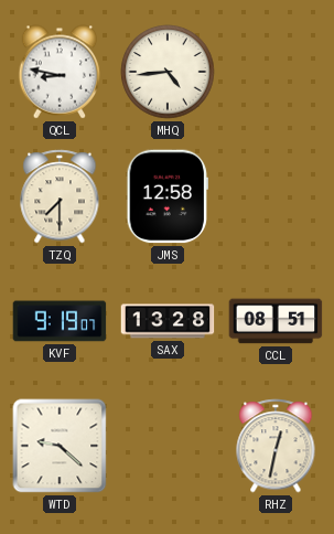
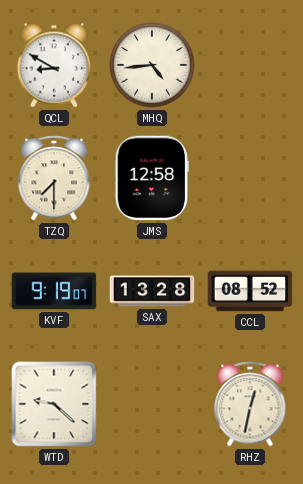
QCL: 8:47 -> 8:50
CCL: 08:51 -> 08:52
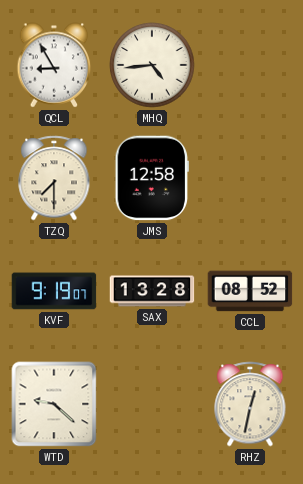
QCL: 8:50 -> 8:55
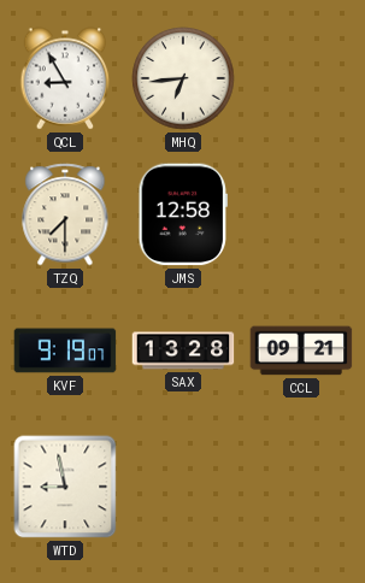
MHQ: 4:44 -> 6:44
CCL: 08:52 -> 09:21
WTD: 9:22 -> 8:58
RHZ: 12:32 -> none
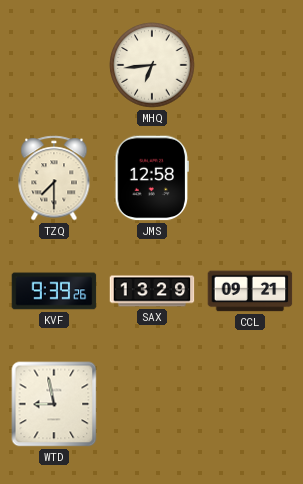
QCL: 8:55 -> none
KVF: 9:19 -> 9:39
SAX: 13:28 -> 13:29
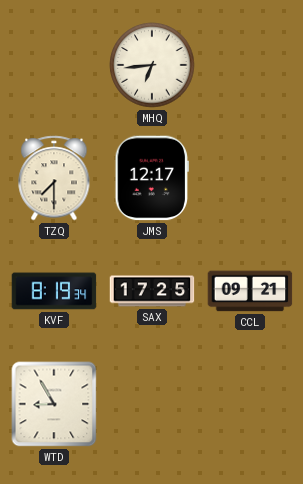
JMS: 12:58 -> 12:17
KVF: 9:39 -> 8:19
SAX: 13:29 -> 17:25
WTD: 8:58 -> 8:55
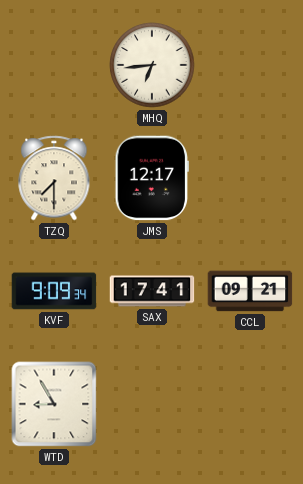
KVF: 8:19 -> 9:09
SAX: 17:25 -> 17:41
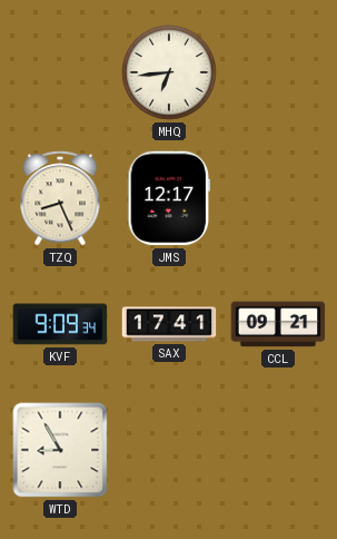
TZQ: 7:30 -> 8:26
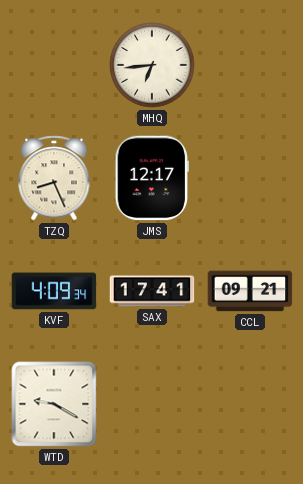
KVF: 9:09 -> 4:09
WTD: 8:55 -> 9:20
